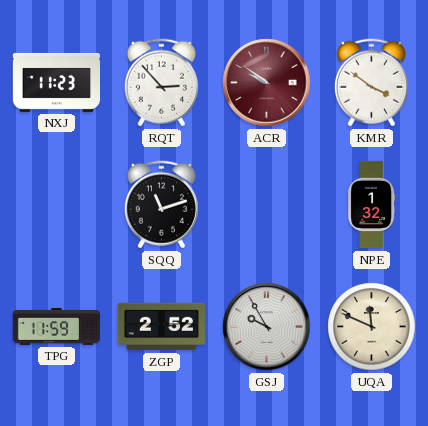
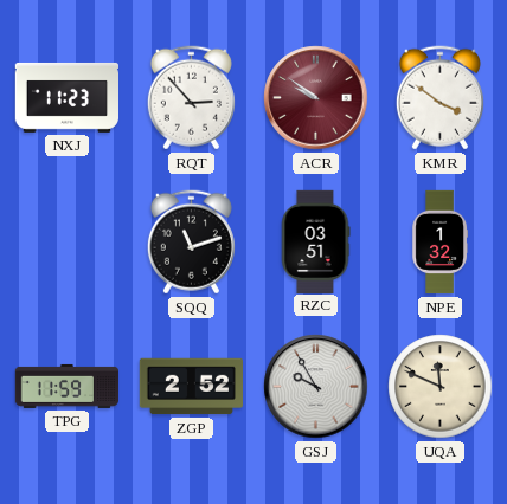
RZC: none -> 03:51
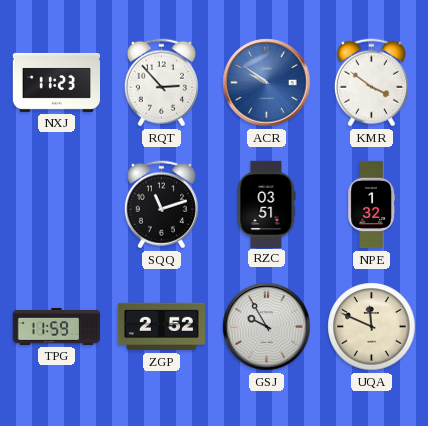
ACR dial: burgundy -> blue
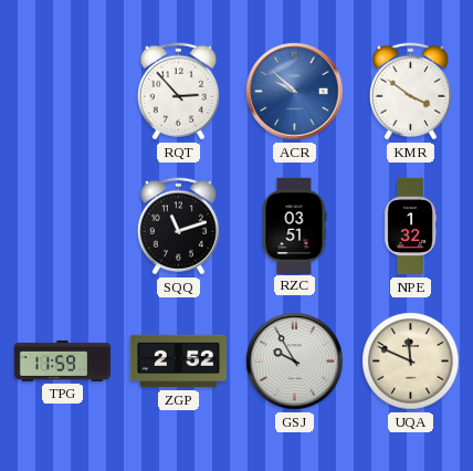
NXJ: 11:23 -> none
ACR: 9:51 -> 9:52
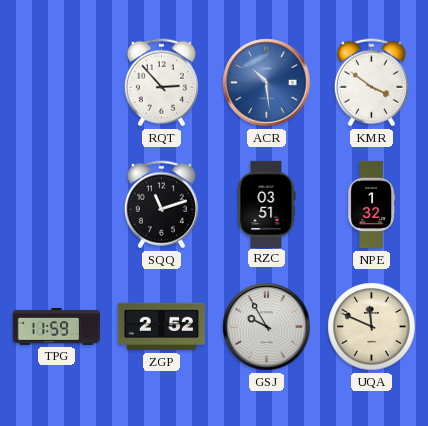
ACR: 9:52 -> 10:29
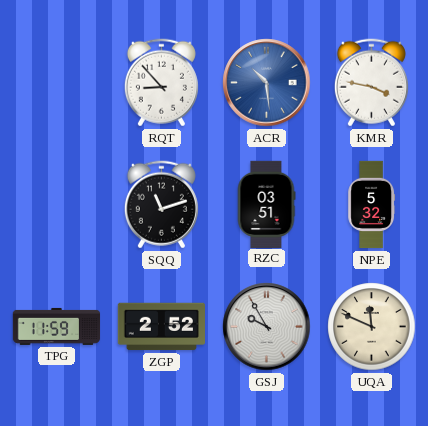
RQT: 2:53 -> 8:53
KMR: 3:51 -> 3:47
NPE: 1:32 -> 5:32
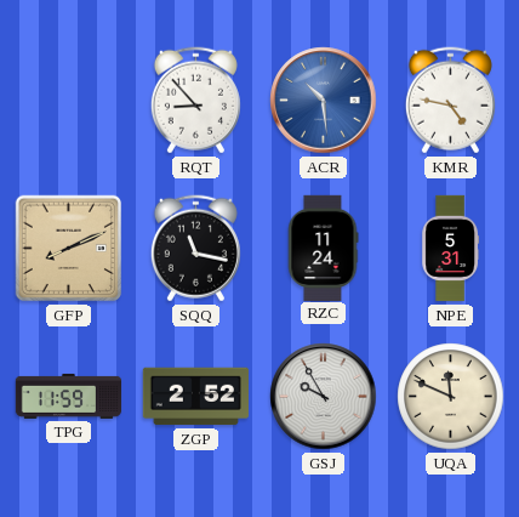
KMR: 3:47 -> 4:47
GFP: none -> 8:11
SQQ: 11:12 -> 11:17
RZC: 03:51 -> 11:24
NPE: 5:32 -> 5:31
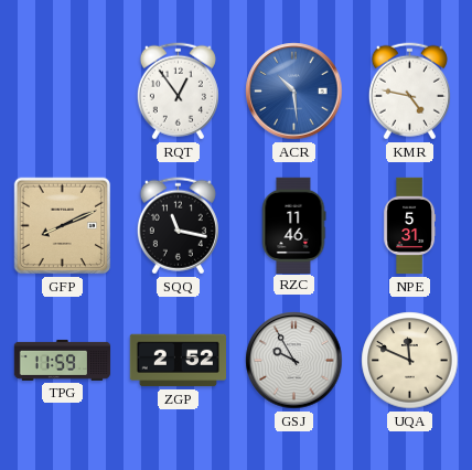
RQT: 8:53 -> 12:54
RZC: 11:24 -> 11:46
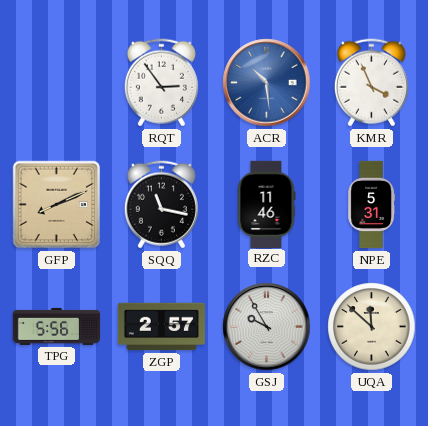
RQT: 12:54 -> 2:54
KMR: 4:47 -> 3:56
TPG: 11:59 -> 5:56
ZGP: 2:52 -> 2:57
UQA: 11:49 -> 11:52
